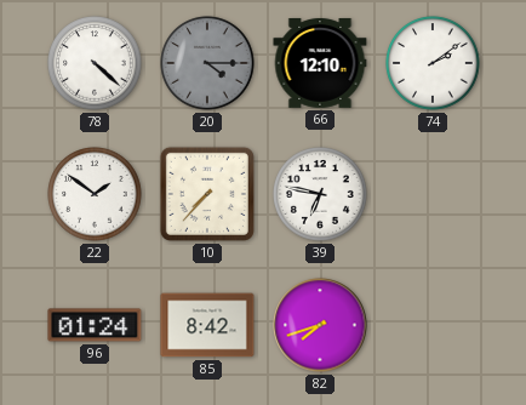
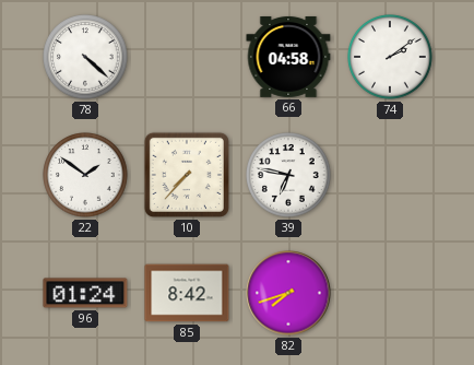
20: 4:15 -> none
66: 12:10 -> 04:58
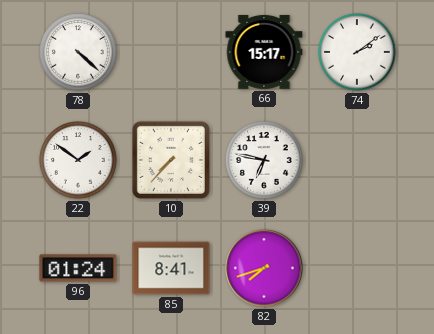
66: 04:58 -> 15:17
85: 8:42 -> 8:41
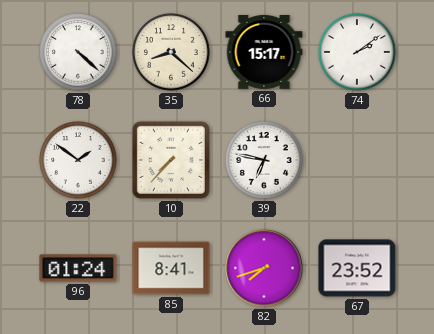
35: none -> 8:22
67: none -> 23:52
